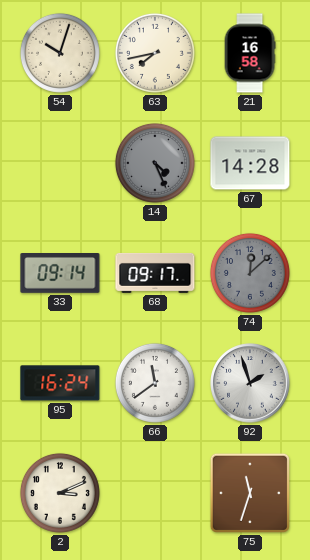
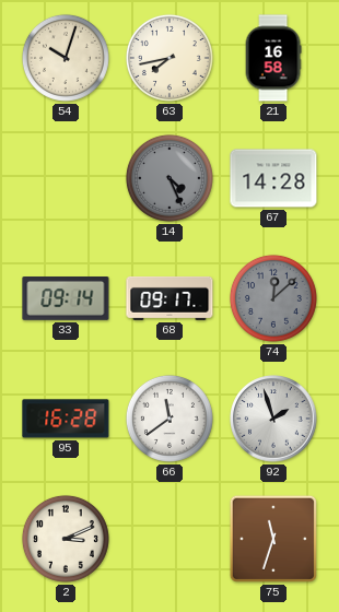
95: 16:24 -> 16:28
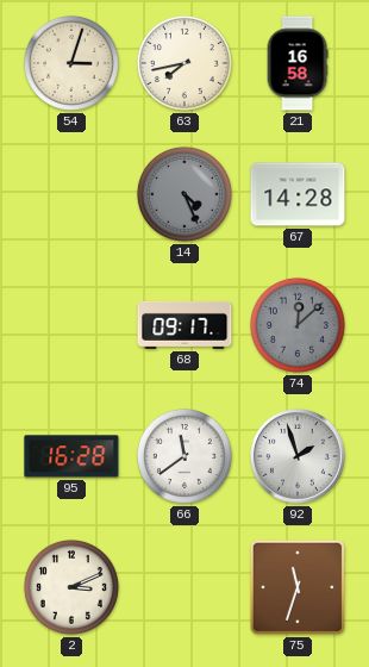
54: 10:03 -> 3:03
33: 09:14 -> none
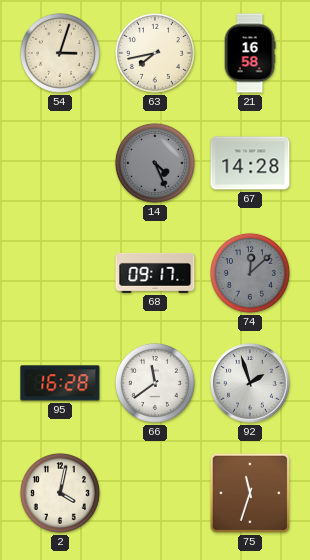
2: 3:11 -> 4:02
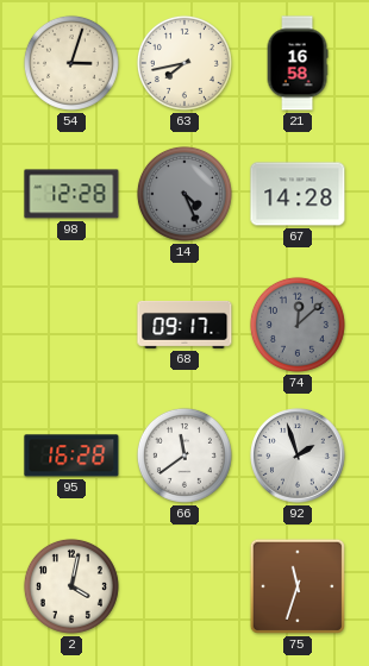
98: none -> 12:28
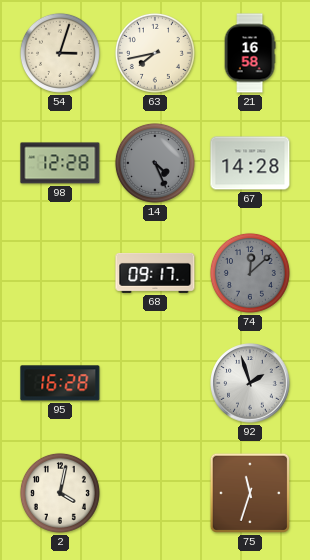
66: 11:39 -> none
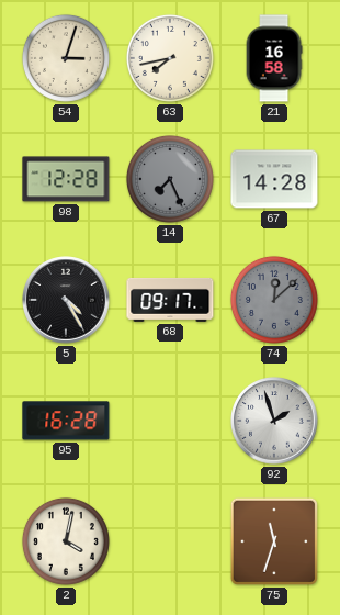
14: 4:26 -> 7:26
5: none -> 4:25
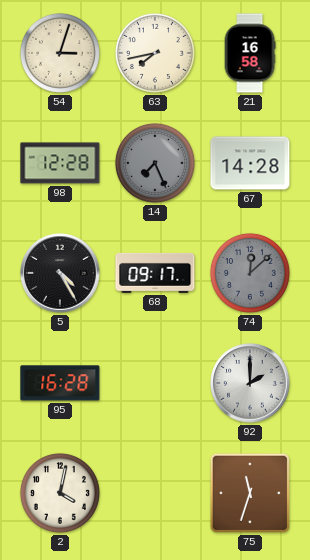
92: 1:57 -> 2:00
